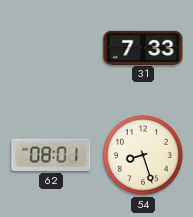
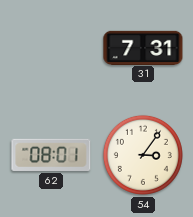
31: 7:33 -> 7:31
54: 8:27 -> 3:06
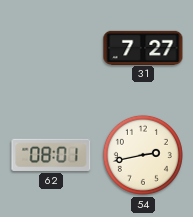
31: 7:31 -> 7:27
54: 3:06 -> 2:43
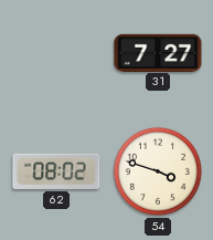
62: 08:01 -> 08:02
54: 2:43 -> 3:48
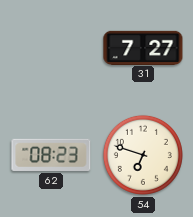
62: 08:02 -> 08:23
54: 3:48 -> 6:48
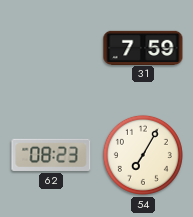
31: 7:27 -> 7:59
54: 6:48 -> 7:05
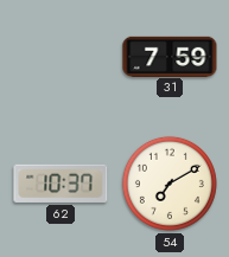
62: 08:23 -> 10:37
54: 7:05 -> 7:10
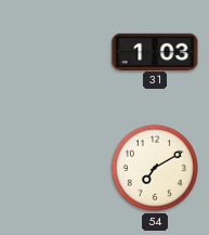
31: 7:59 -> 1:03
62: 10:37 -> none
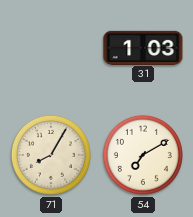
71: none -> 8:05
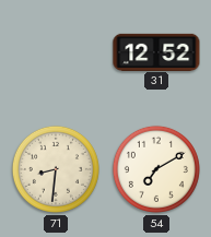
31: 1:03 -> 12:52
71: 8:05 -> 8:31
